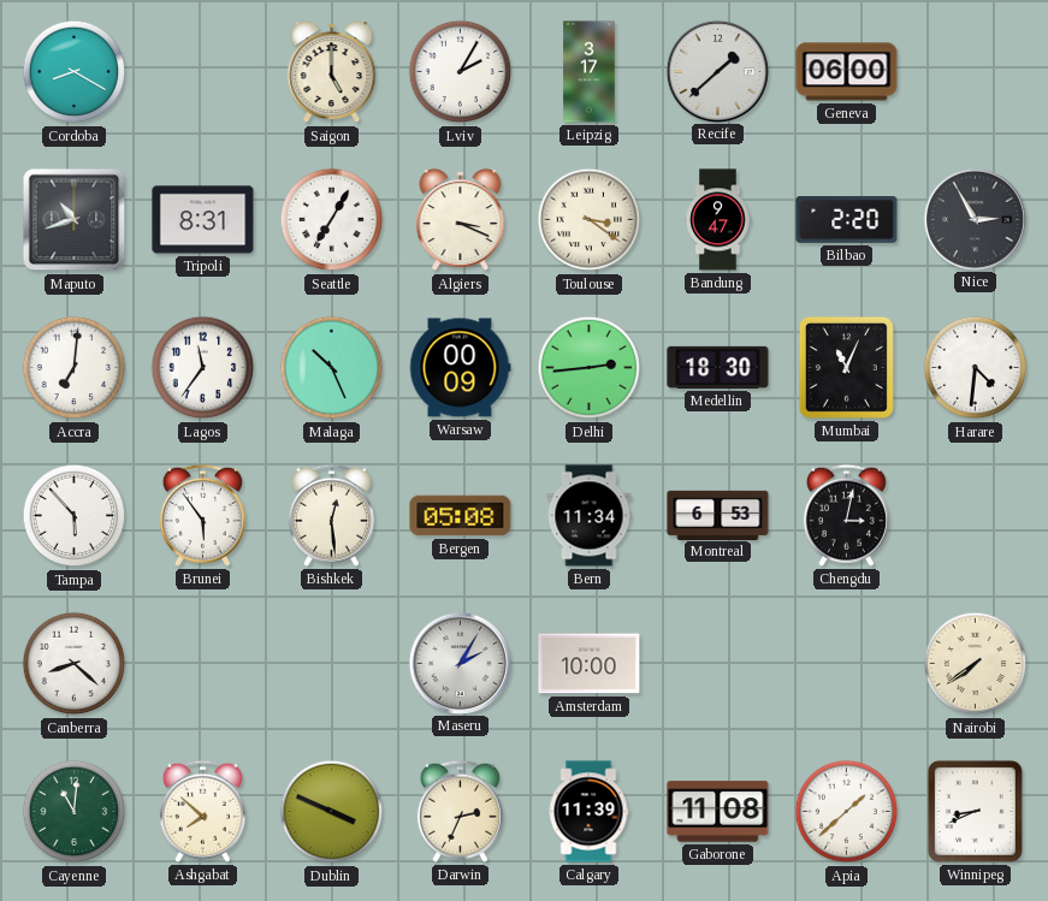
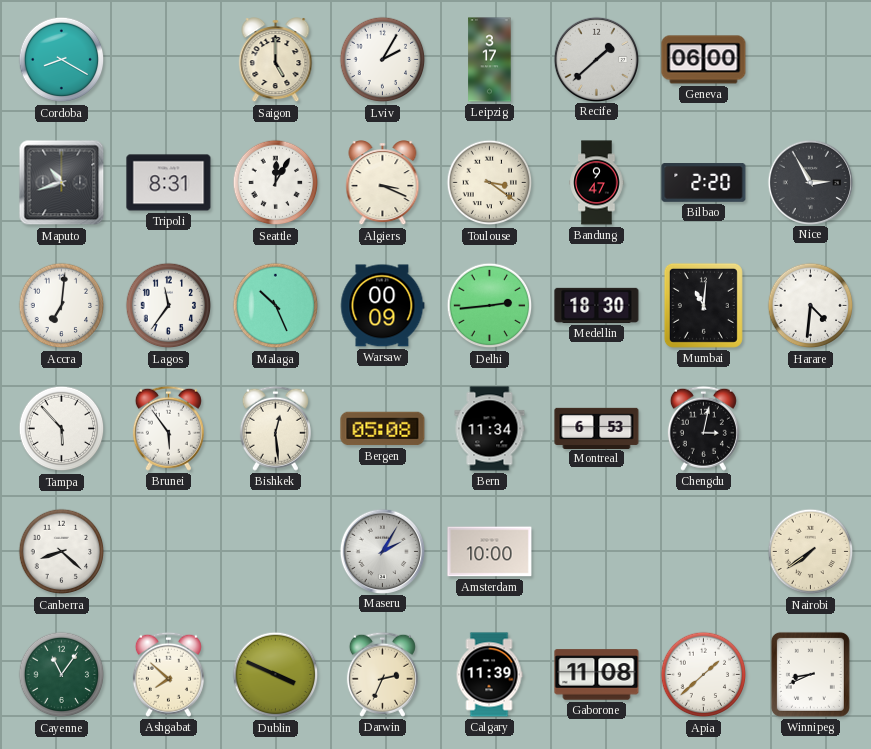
Seattle: 7:05 -> 12:05
Mumbai: 11:04 -> 11:01
Cayenne: 11:01 -> 11:06
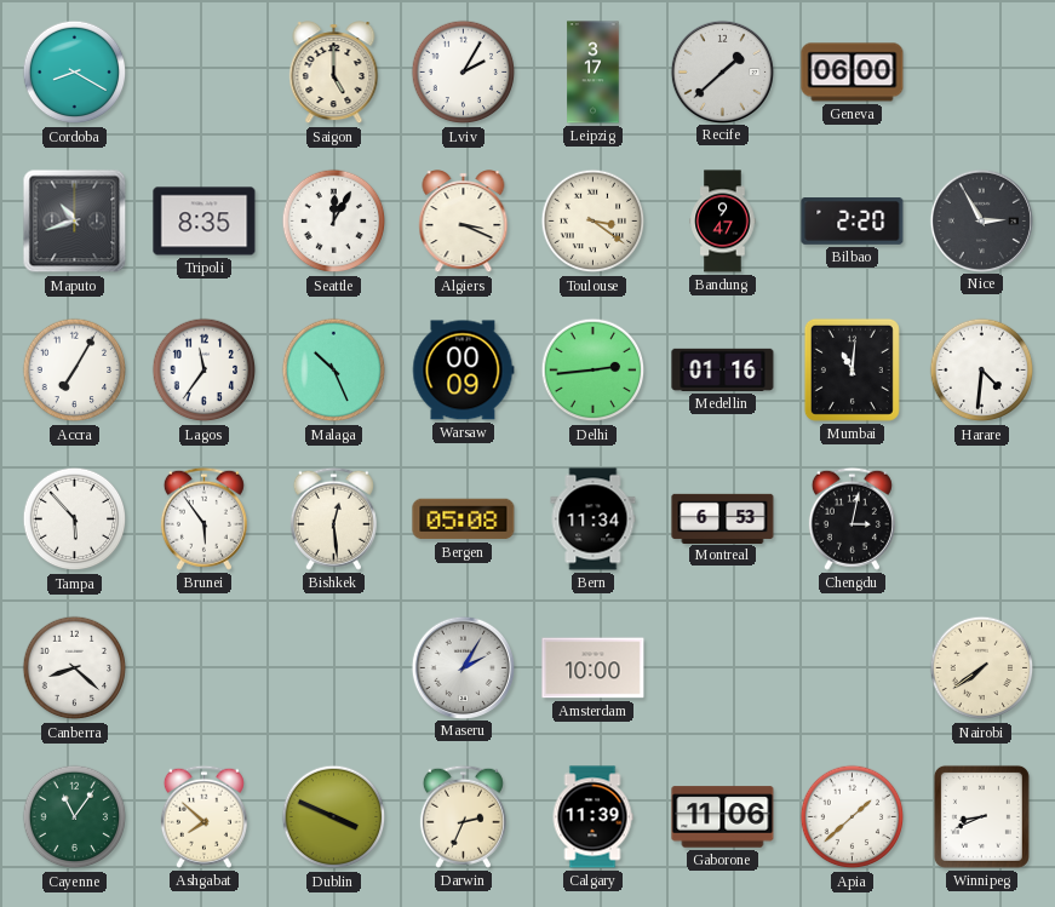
Tripoli: 8:31 -> 8:35
Accra: 7:01 -> 7:05
Medellin: 18:30 -> 01:16
Gaborone: 11:08 -> 11:06
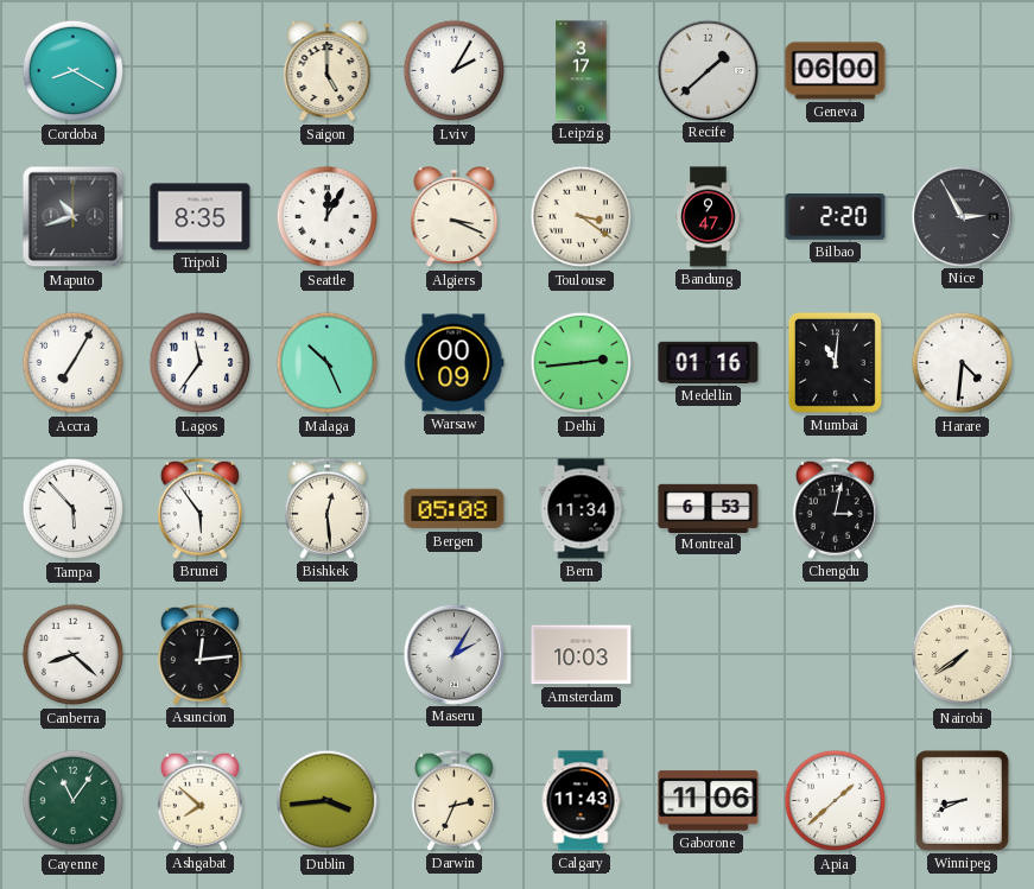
Asuncion: none -> 12:14
Amsterdam: 10:00 -> 10:03
Dublin: 3:49 -> 3:44
Calgary: 11:39 -> 11:43
